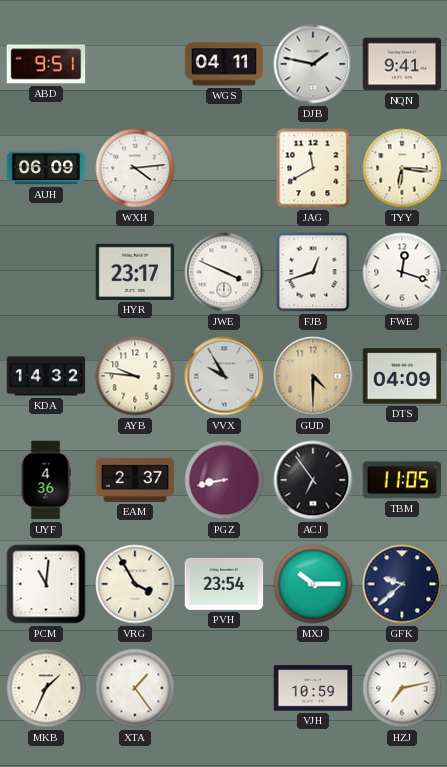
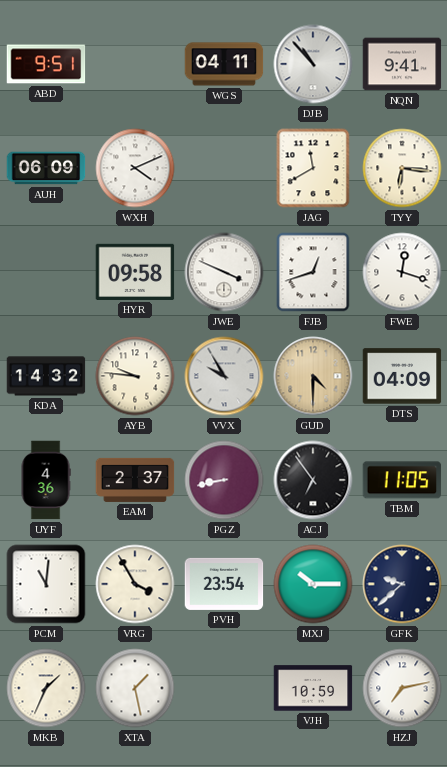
DJB: 1:47 -> 10:53
WXH: 4:14 -> 4:11
HYR: 23:17 -> 09:58
XTA: 1:24 -> 1:28
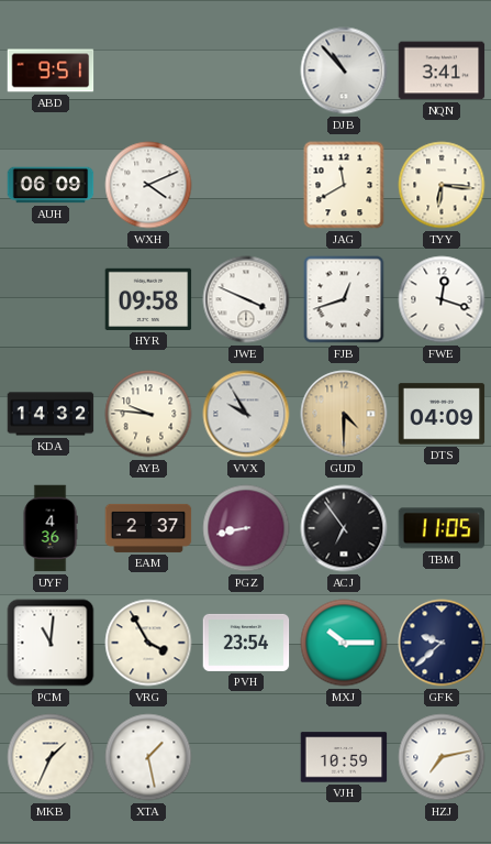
WGS: 04:11 -> none
NQN: 9:41 -> 3:41
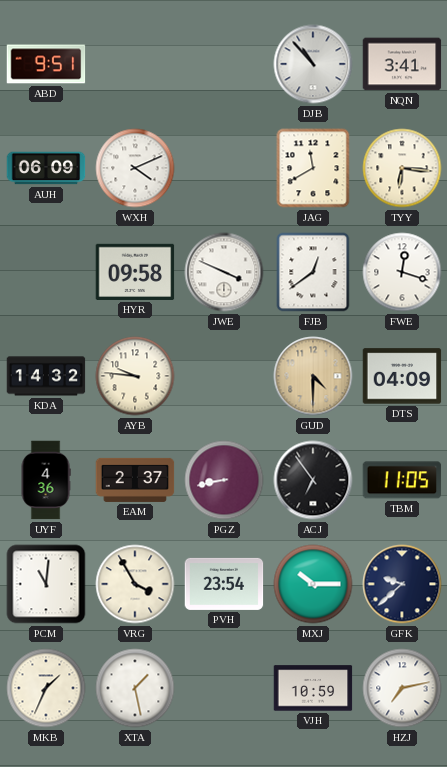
FJB: 12:42 -> 12:39
VVX: 9:55 -> none
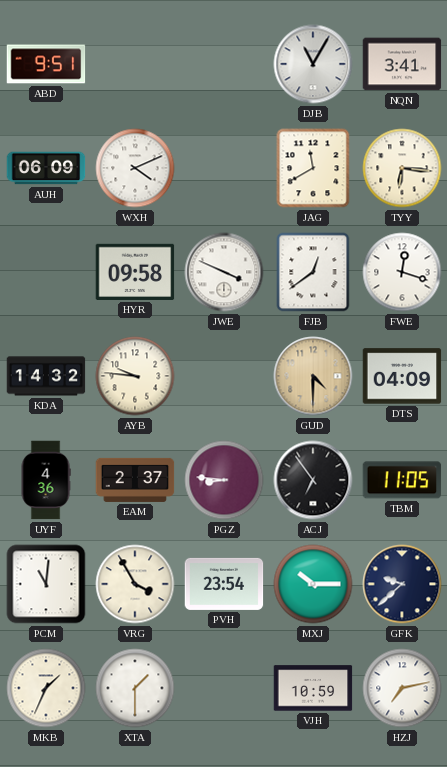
DJB: 10:53 -> 11:05
PGZ: 8:43 -> 8:46
XTA: 1:28 -> 1:30
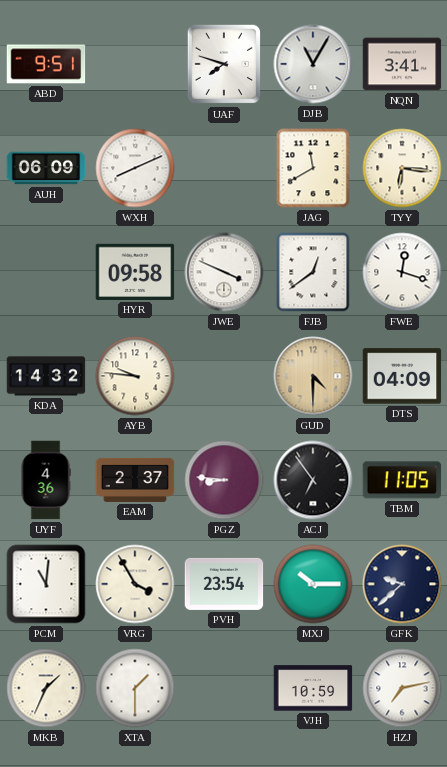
UAF: none -> 7:48
WXH: 4:11 -> 8:11
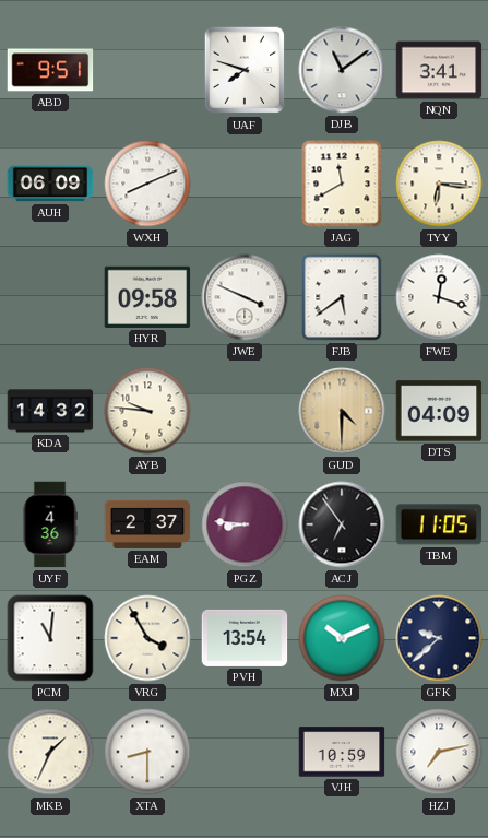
DJB: 11:05 -> 11:09
FJB: 12:39 -> 5:39
PVH: 23:54 -> 13:54
MXJ: 10:15 -> 10:11
XTA: 1:30 -> 8:30
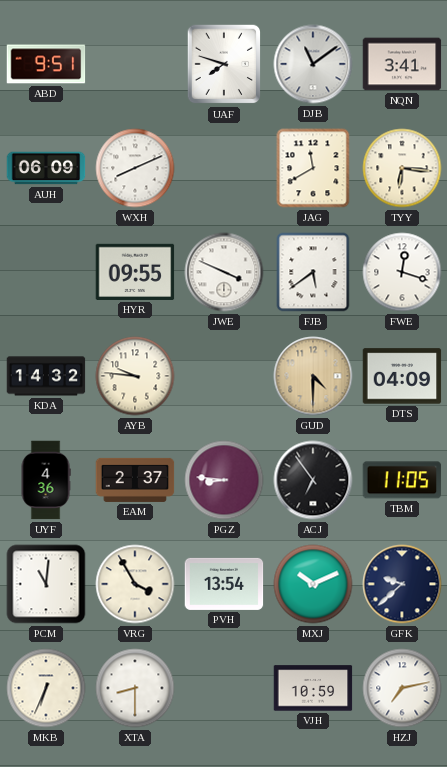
HYR: 09:58 -> 09:55
MKB: 1:34 -> 6:34
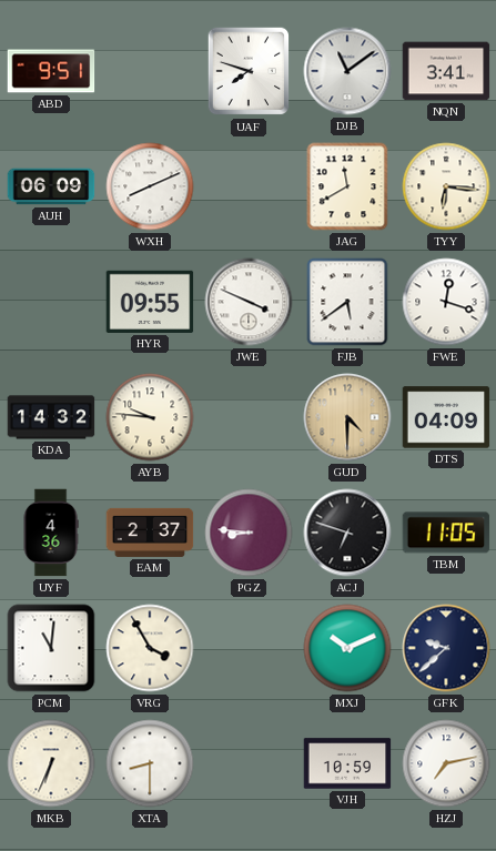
ACJ: 6:54 -> 6:48
PVH: 13:54 -> none
